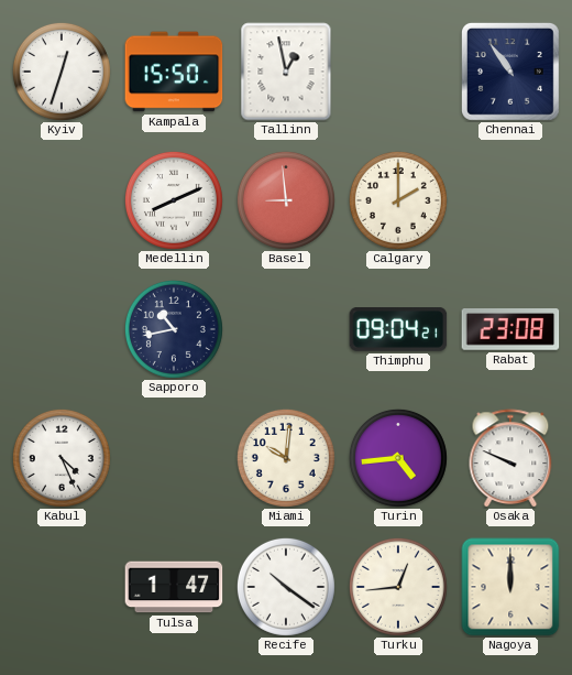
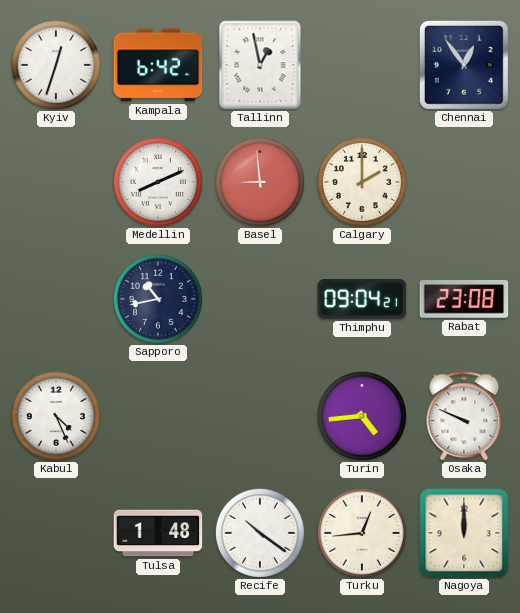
Kampala: 15:50 -> 6:42
Chennai: 10:54 -> 12:54
Miami: 10:01 -> none
Tulsa: 1:47 -> 1:48
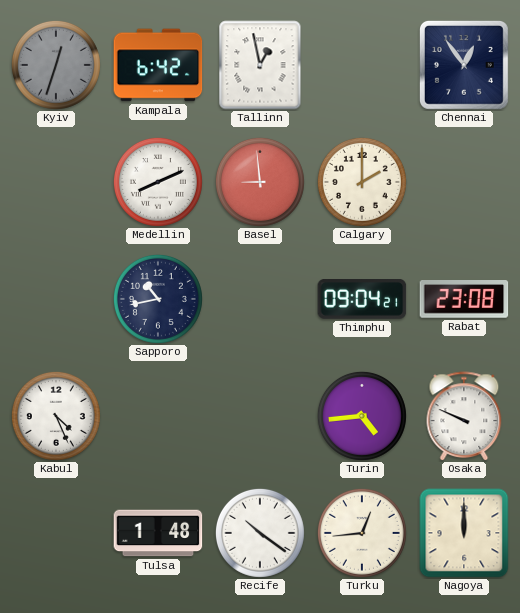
Kyiv dial: white -> grey
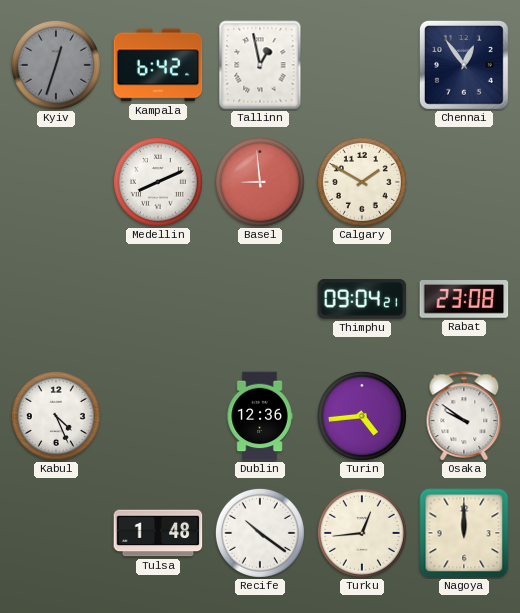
Calgary: 2:00 -> 1:50
Sapporo: 10:43 -> none
Dublin: none -> 12:36
Osaka: 9:49 -> 9:51
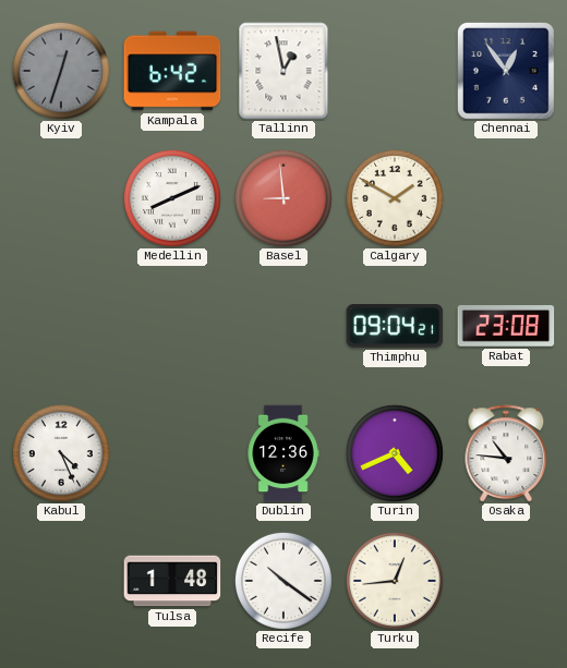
Turin: 4:44 -> 4:41
Osaka: 9:51 -> 10:46
Nagoya: 12:00 -> none
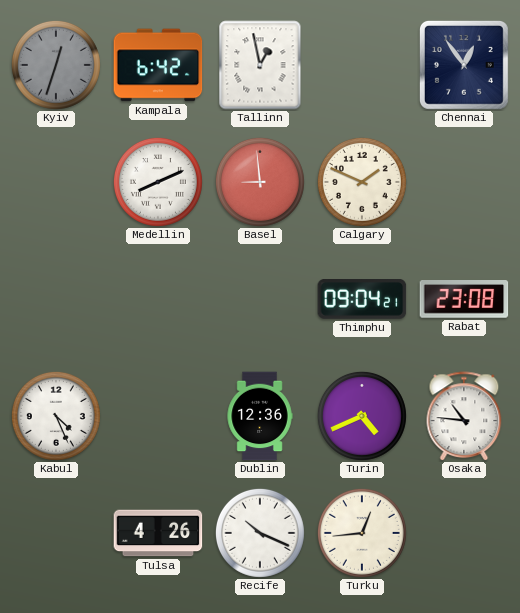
Calgary: 1:50 -> 1:49
Tulsa: 1:48 -> 4:26
Recife: 10:21 -> 10:19
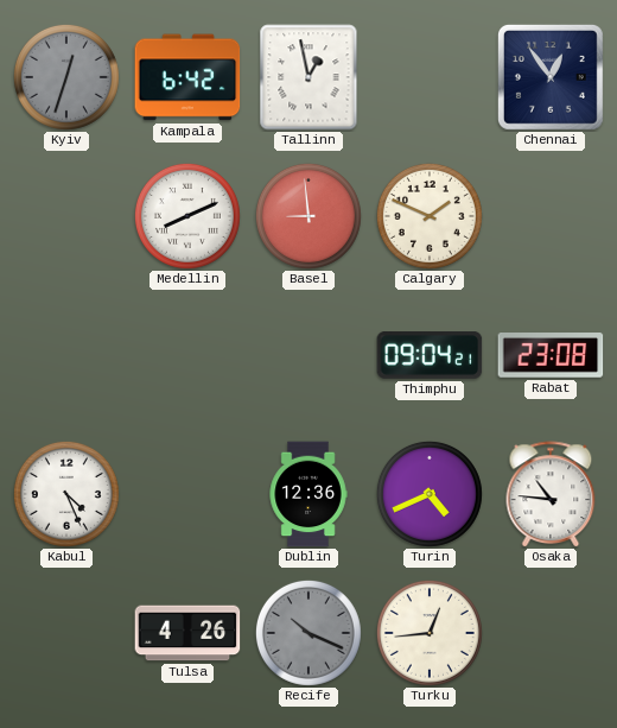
Recife dial: white -> grey
